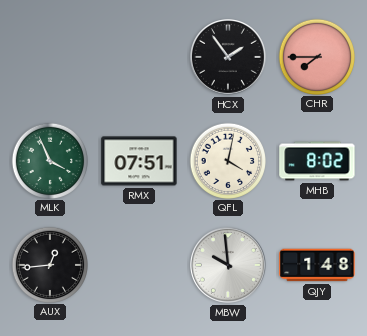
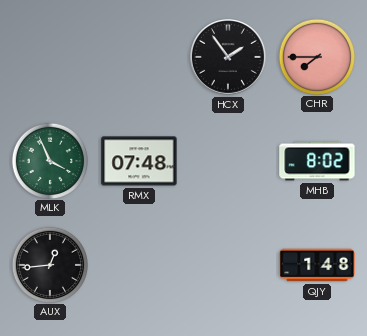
RMX: 07:51 -> 07:48
QFL: 4:02 -> none
MBW: 9:59 -> none
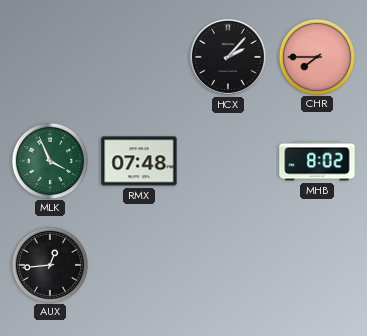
HCX: 1:54 -> 2:07
QJY: 1:48 -> none
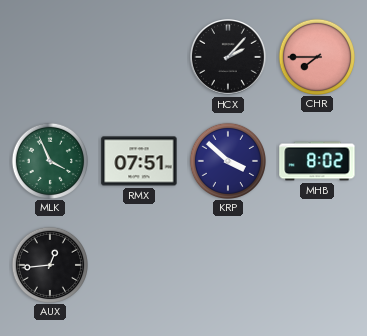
RMX: 07:48 -> 07:51
KRP: none -> 3:52
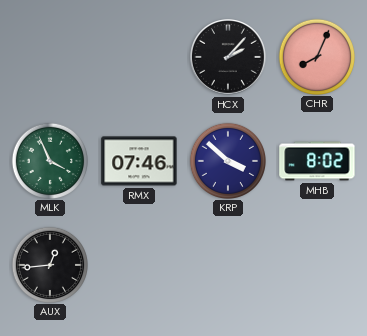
CHR: 7:45 -> 8:04
RMX: 07:51 -> 07:46
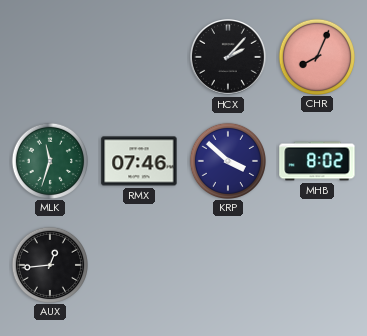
MLK: 3:56 -> 11:33
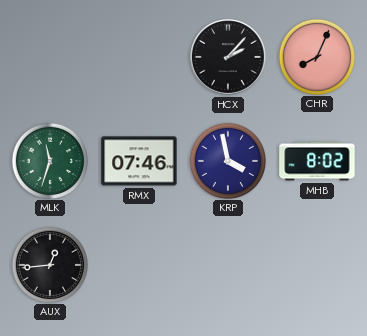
KRP: 3:52 -> 3:58
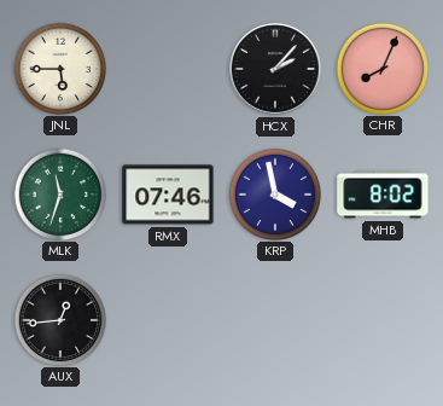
JNL: none -> 5:45
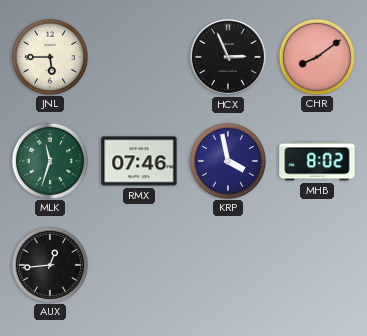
HCX: 2:07 -> 2:56
CHR: 8:04 -> 8:09
